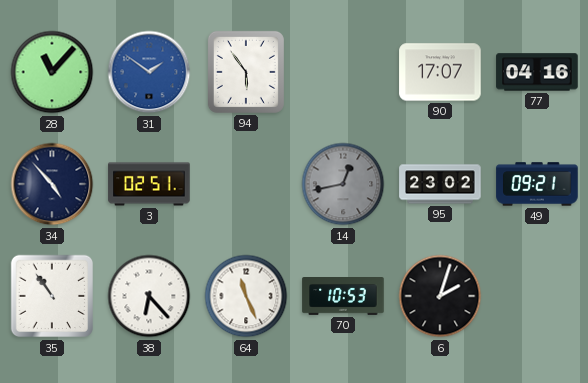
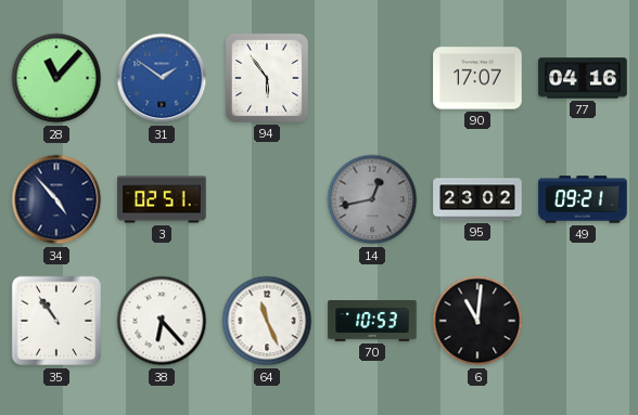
6: 2:03 -> 11:01
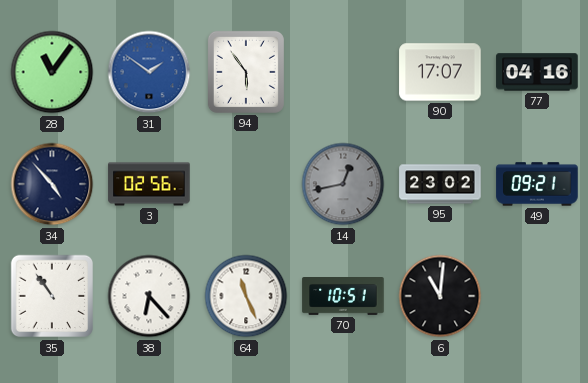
28: 11:07 -> 11:06
3: 02:51 -> 02:56
70: 10:53 -> 10:51
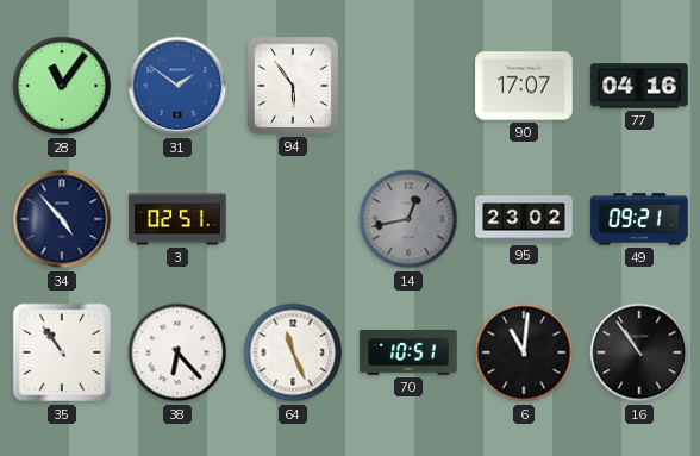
3: 02:56 -> 02:51
16: none -> 10:54
